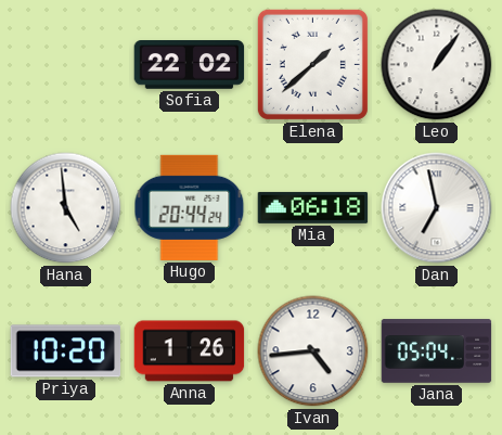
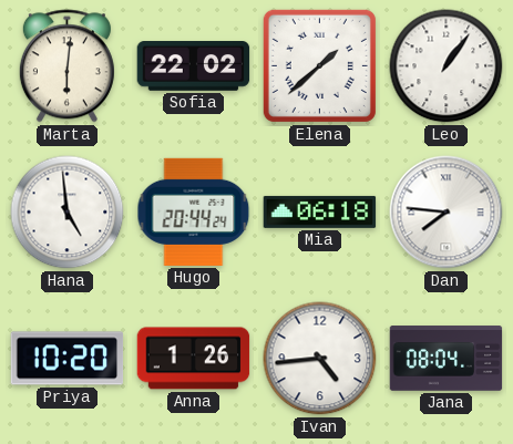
Marta: none -> 6:01
Dan: 6:58 -> 7:46
Jana: 05:04 -> 08:04
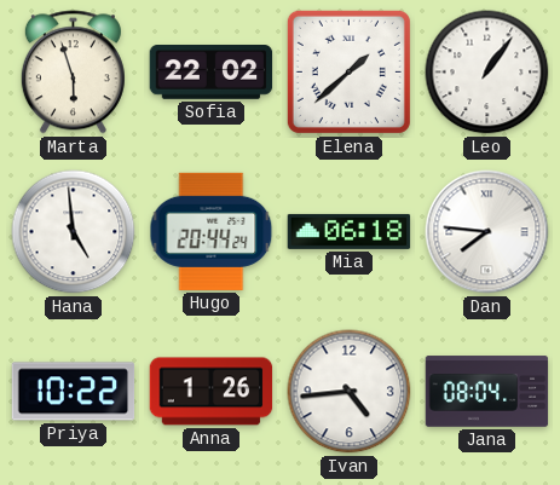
Marta: 6:01 -> 5:57
Priya: 10:20 -> 10:22
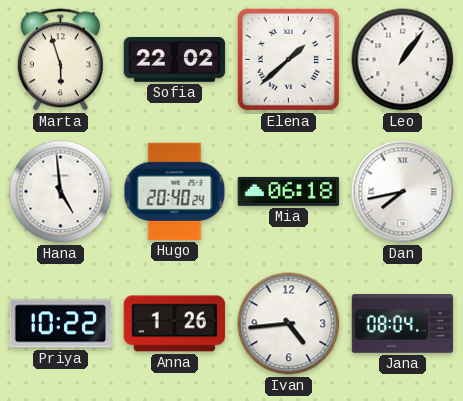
Hugo: 20:44 -> 20:40
Dan: 7:46 -> 7:43
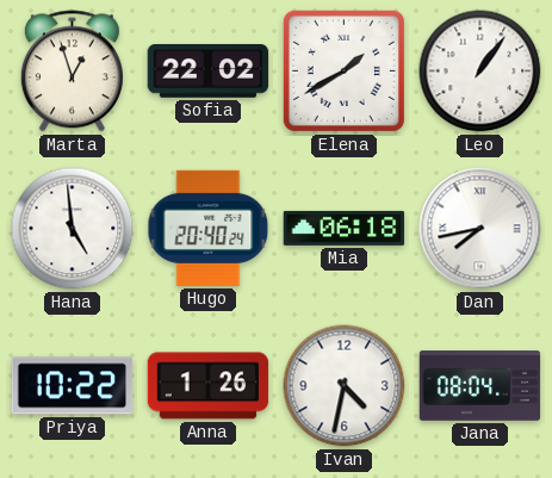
Marta: 5:57 -> 12:57
Elena: 1:38 -> 1:40
Ivan: 4:44 -> 4:32
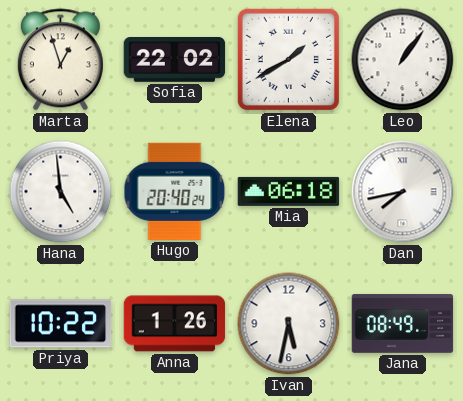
Ivan: 4:32 -> 5:32
Jana: 08:04 -> 08:49
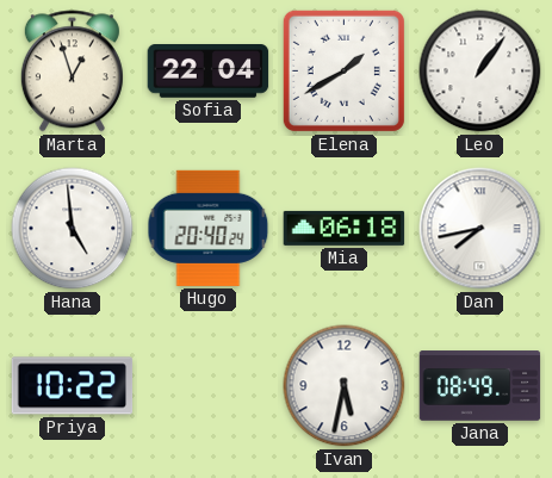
Sofia: 22:02 -> 22:04
Anna: 1:26 -> none
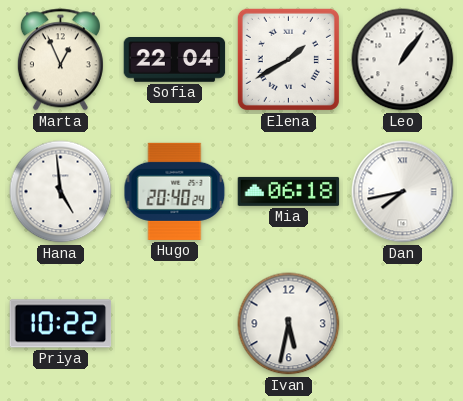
Marta: 12:57 -> 12:56
Jana: 08:49 -> none
